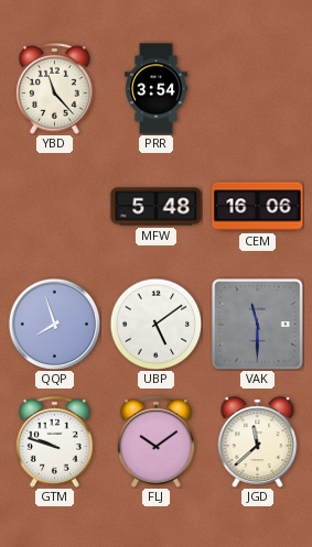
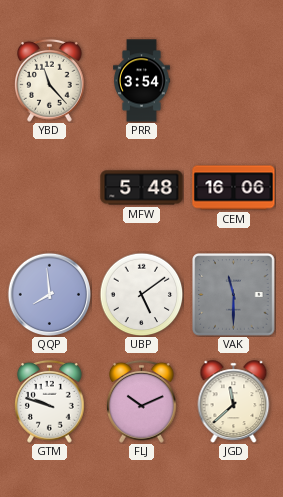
QQP: 7:57 -> 7:59
FLJ: 10:09 -> 10:11
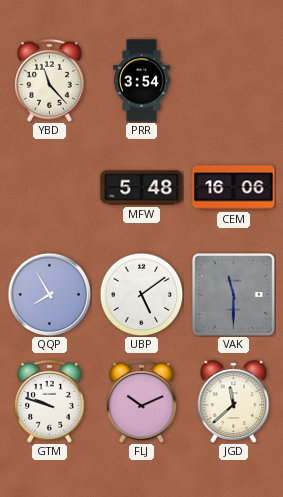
QQP: 7:59 -> 7:55
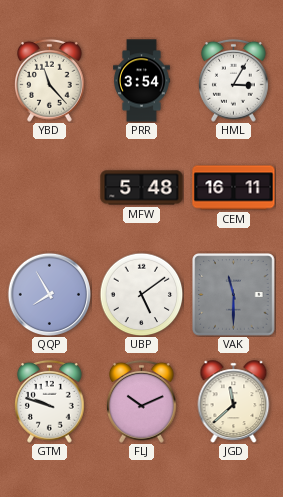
HML: none -> 3:05
CEM: 16:06 -> 16:11
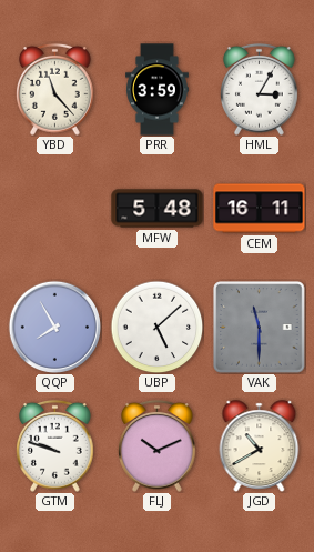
PRR: 3:54 -> 3:59
UBP: 5:09 -> 5:08
JGD: 11:38 -> 10:40
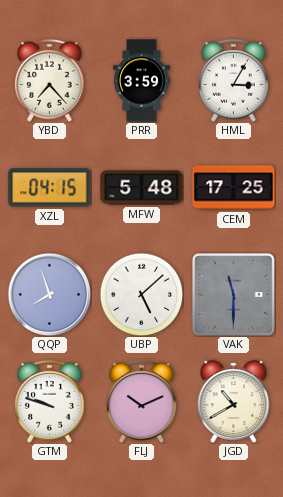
YBD: 11:23 -> 7:23
XZL: none -> 04:15
CEM: 16:11 -> 17:25
QQP: 7:55 -> 7:57
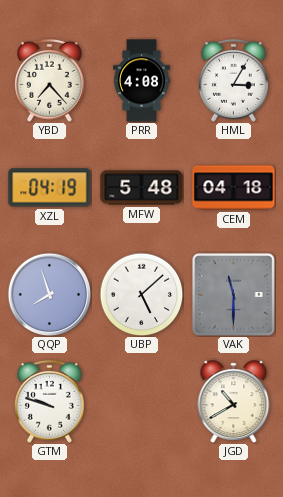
PRR: 3:59 -> 4:08
XZL: 04:15 -> 04:19
CEM: 17:25 -> 04:18
FLJ: 10:11 -> none
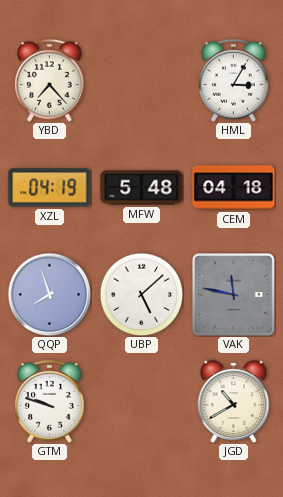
PRR: 4:08 -> none
VAK: 11:30 -> 11:47
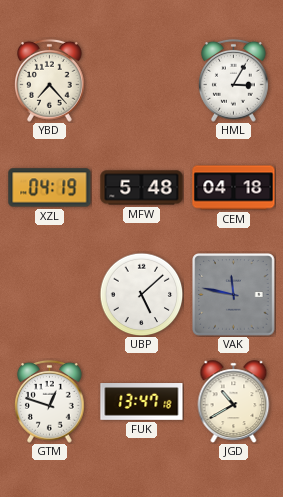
QQP: 7:57 -> none
GTM: 9:48 -> 12:48
FUK: none -> 13:47
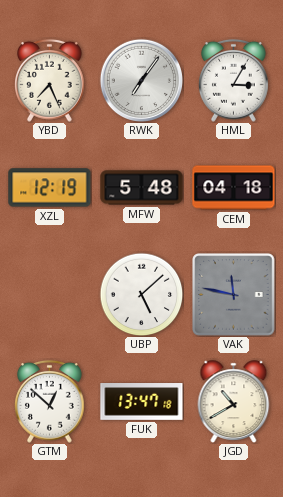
YBD: 7:23 -> 7:26
RWK: none -> 7:06
XZL: 04:19 -> 12:19
GTM: 12:48 -> 12:52
